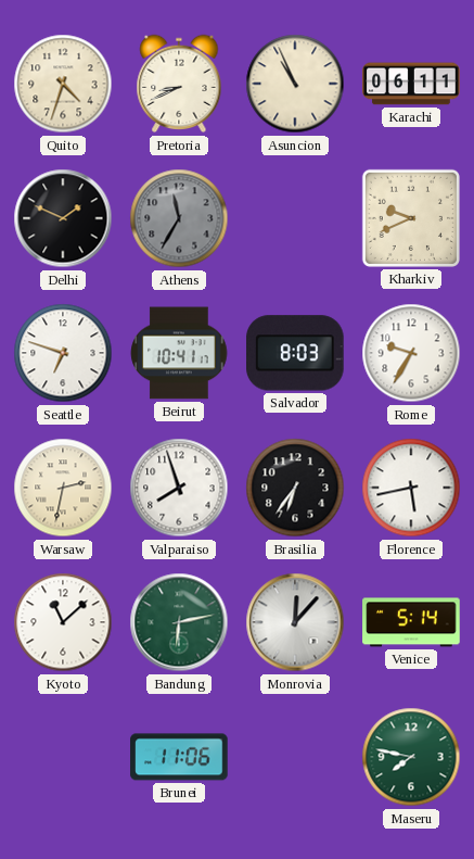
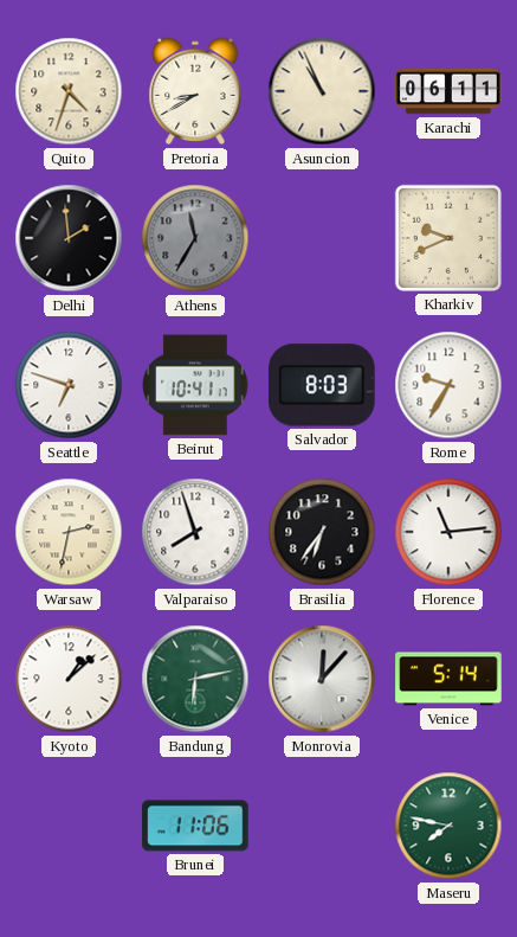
Pretoria: 8:41 -> 8:40
Delhi: 1:49 -> 1:59
Florence: 5:43 -> 11:14
Kyoto: 11:08 -> 1:08
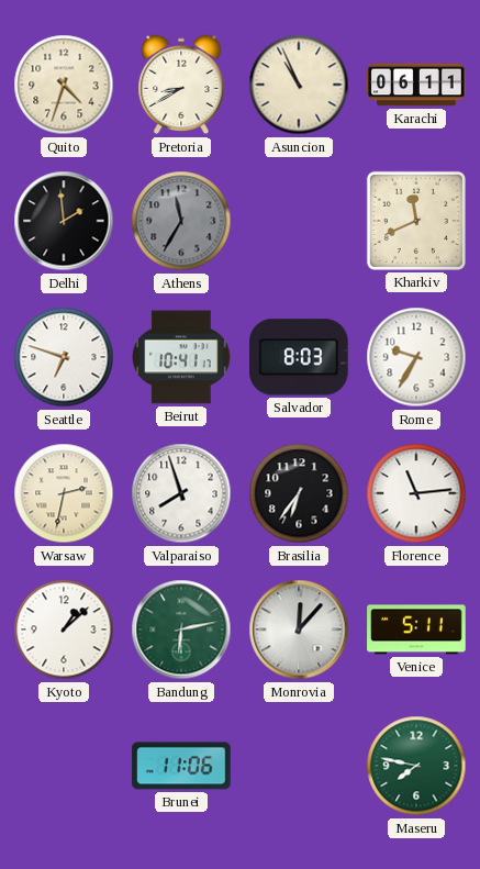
Kharkiv: 9:41 -> 11:41
Venice: 5:14 -> 5:11
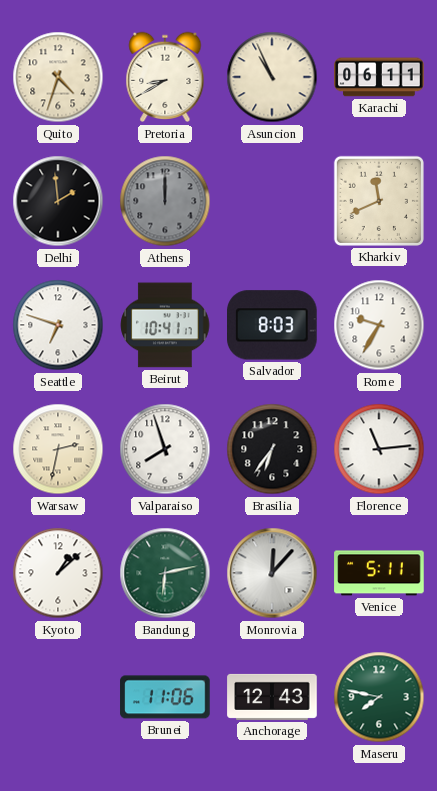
Athens: 11:35 -> 12:00
Anchorage: none -> 12:43
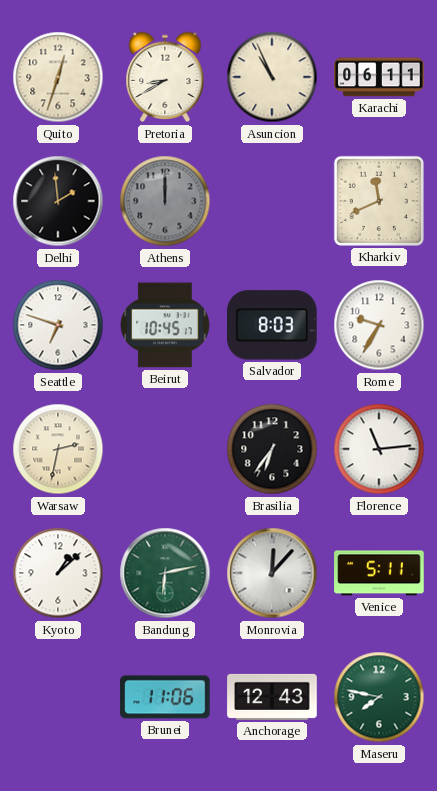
Quito: 4:33 -> 12:33
Beirut: 10:41 -> 10:45
Valparaiso: 7:57 -> none
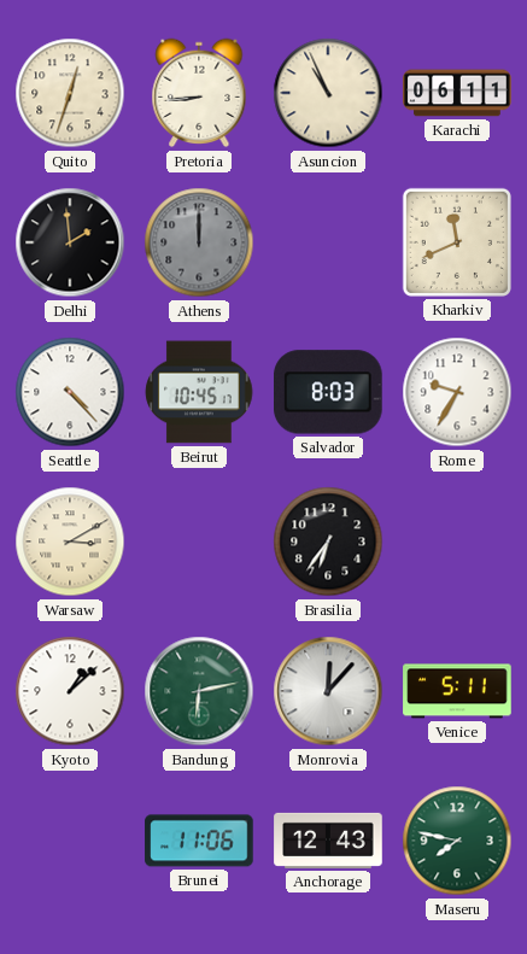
Pretoria: 8:40 -> 8:44
Seattle: 6:48 -> 4:23
Warsaw: 2:32 -> 3:10
Florence: 11:14 -> none
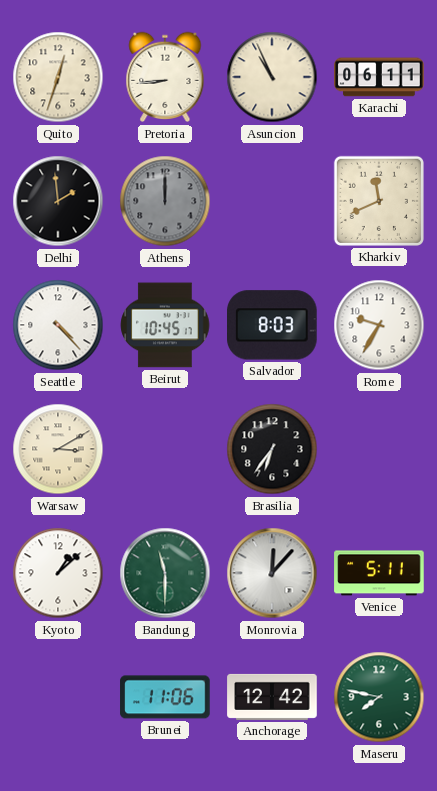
Bandung: 6:13 -> 11:30
Anchorage: 12:43 -> 12:42
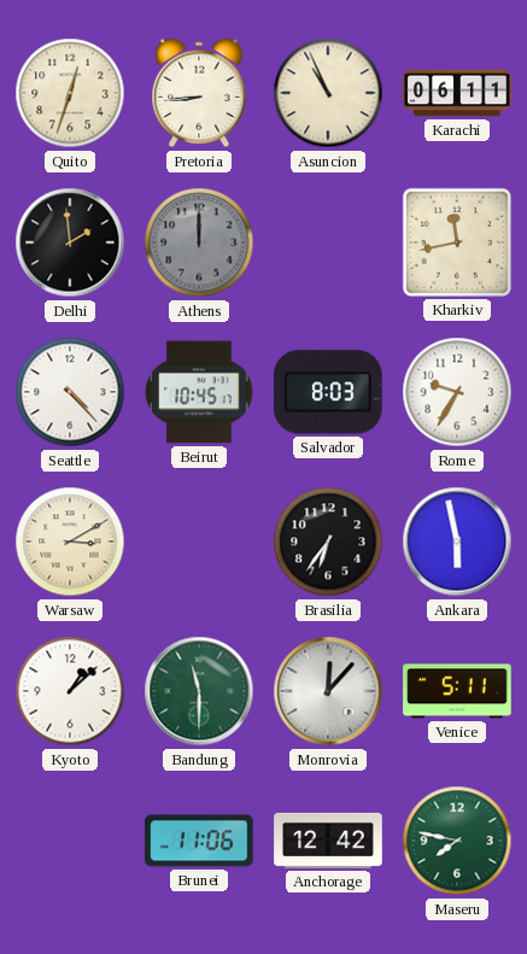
Kharkiv: 11:41 -> 11:43
Ankara: none -> 5:58
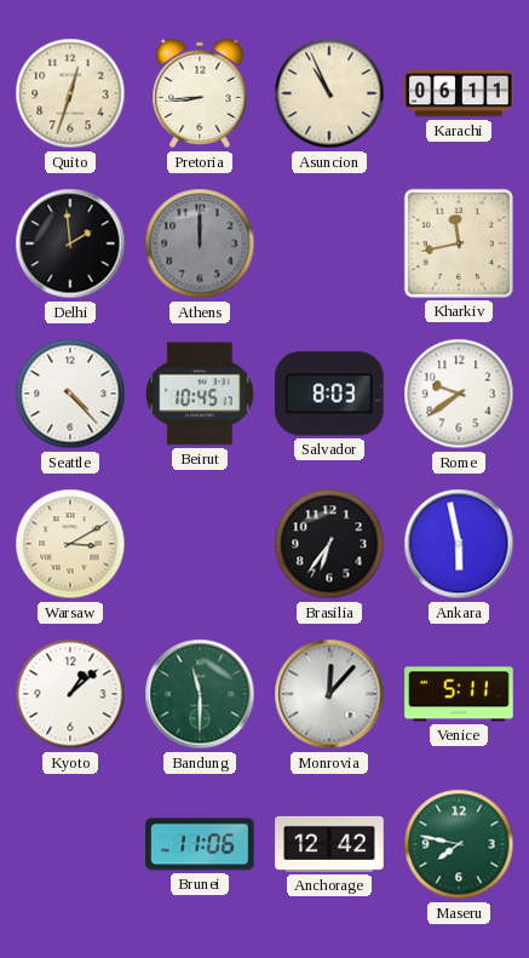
Rome: 9:35 -> 9:39
